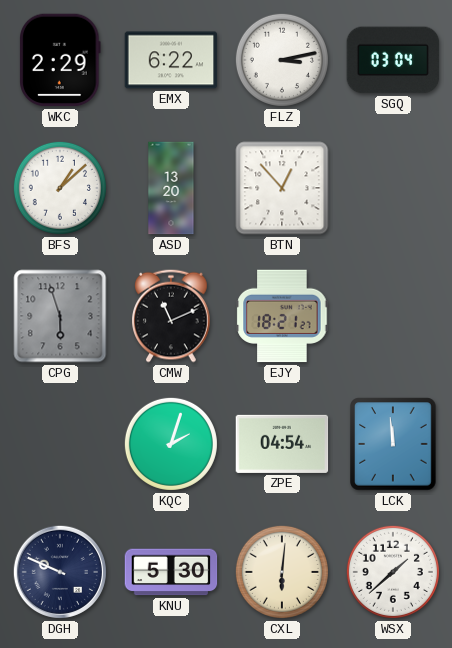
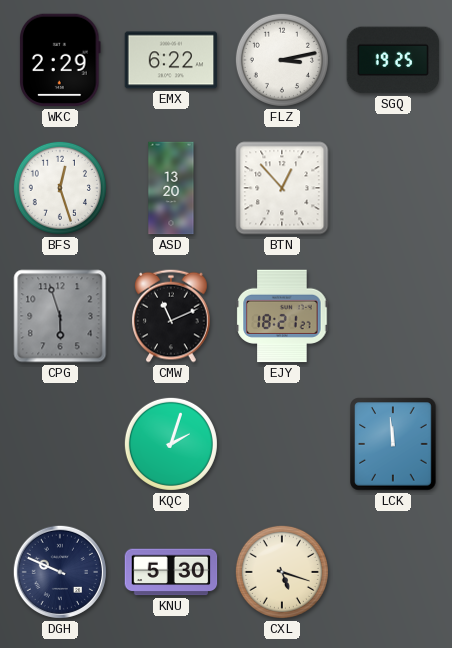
SGQ: 03:04 -> 19:25
BFS: 1:08 -> 12:27
ZPE: 04:54 -> none
CXL: 6:01 -> 5:18
WSX: 1:38 -> none
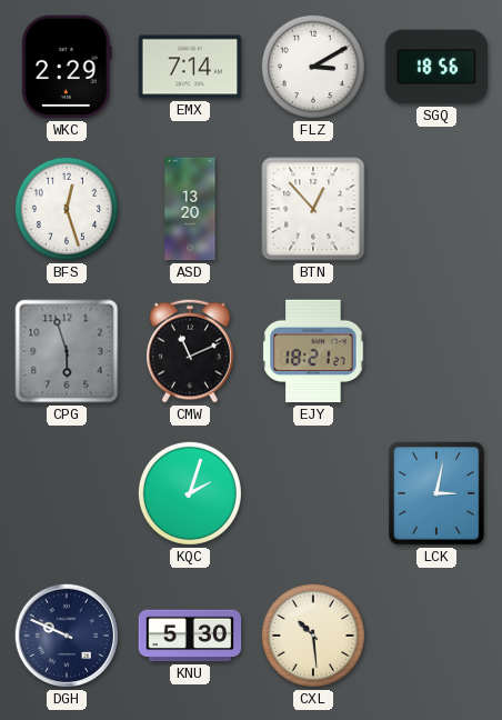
EMX: 6:22 -> 7:14
FLZ: 3:13 -> 3:10
SGQ: 19:25 -> 18:56
LCK: 11:59 -> 3:02
CXL: 5:18 -> 10:29
